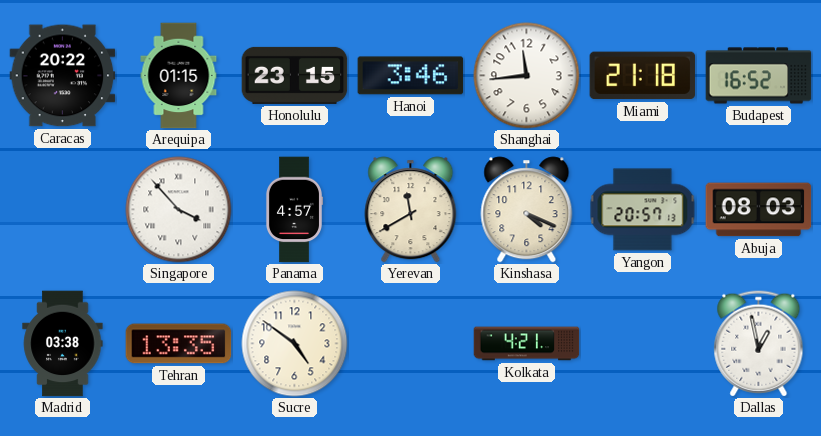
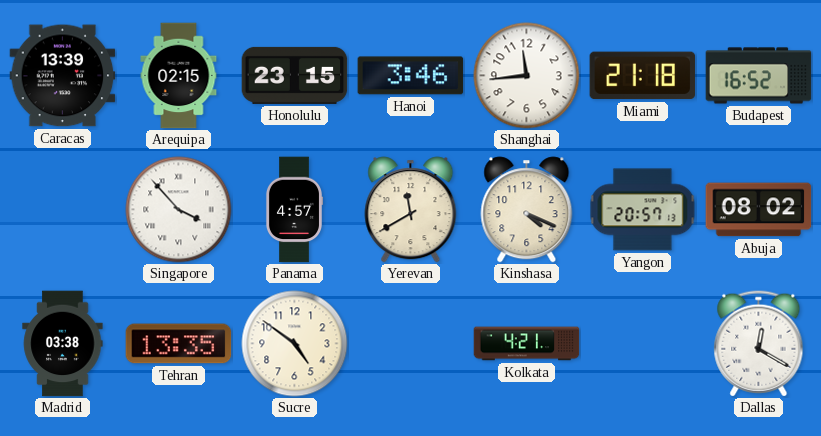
Caracas: 20:22 -> 13:39
Arequipa: 01:15 -> 02:15
Abuja: 08:03 -> 08:02
Dallas: 12:58 -> 12:20
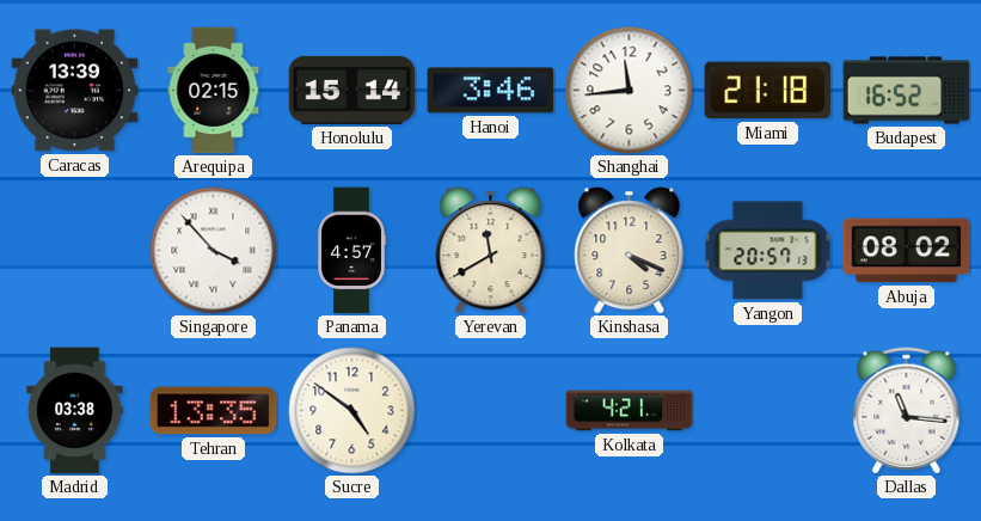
Honolulu: 23:15 -> 15:14
Dallas: 12:20 -> 11:16
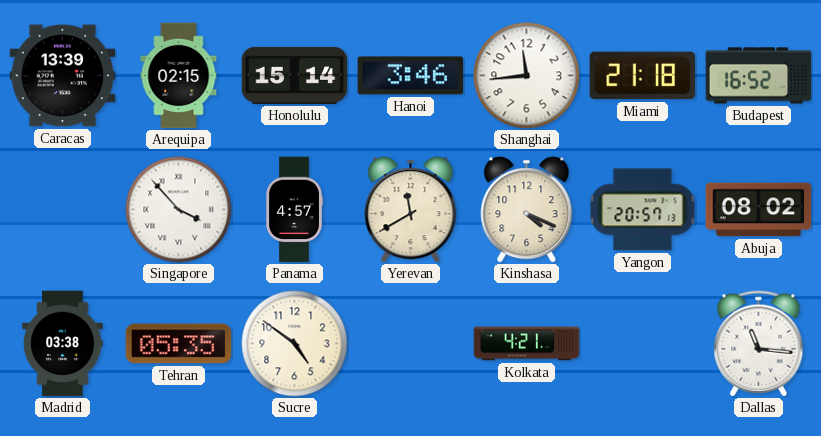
Tehran: 13:35 -> 05:35
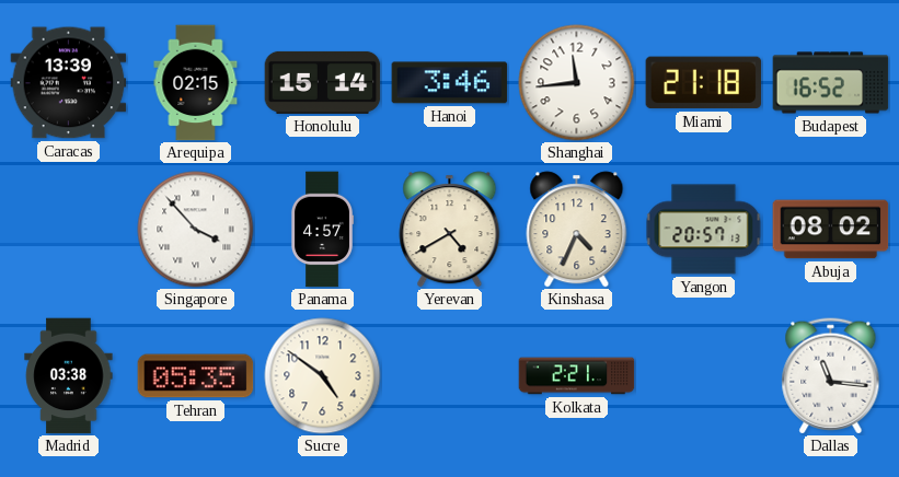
Yerevan: 11:40 -> 4:40
Kinshasa: 4:19 -> 4:34
Kolkata: 4:21 -> 2:21
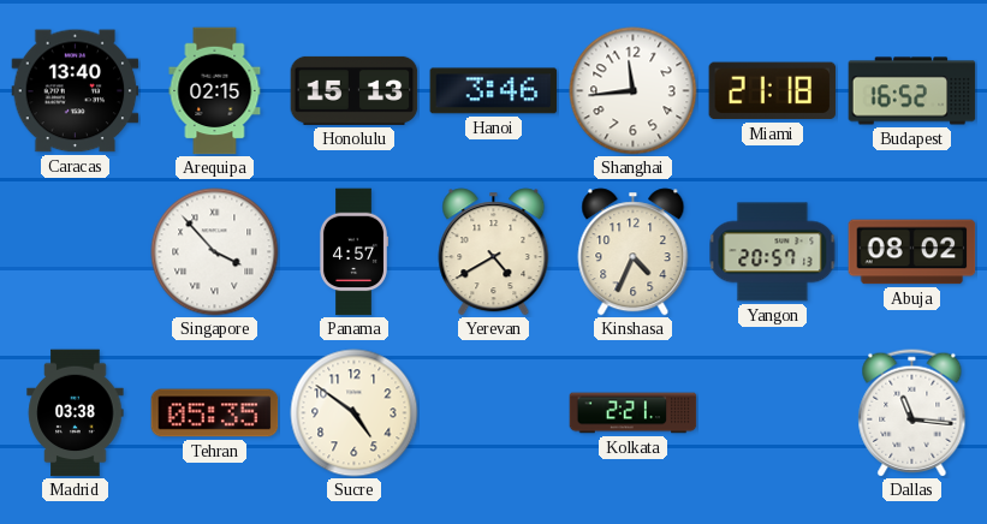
Caracas: 13:39 -> 13:40
Honolulu: 15:14 -> 15:13
